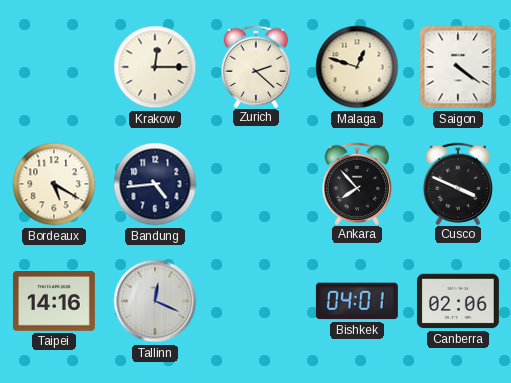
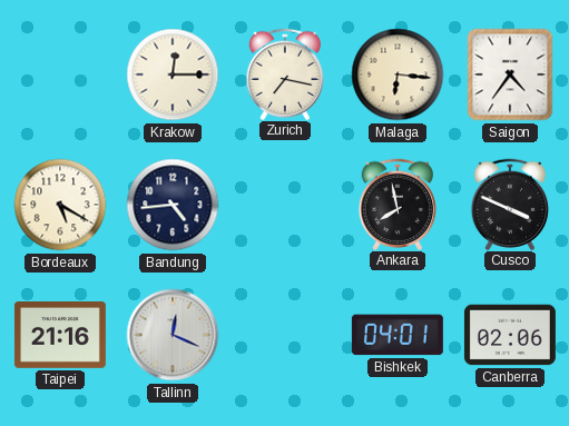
Zurich: 2:22 -> 7:17
Malaga: 12:48 -> 6:16
Saigon: 4:21 -> 4:36
Ankara: 7:53 -> 7:58
Taipei: 14:16 -> 21:16
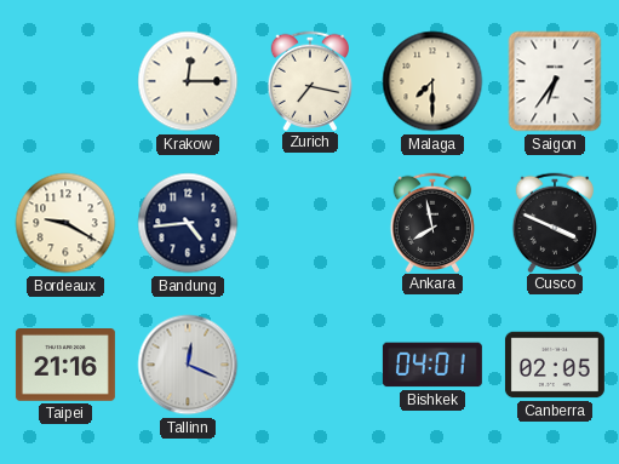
Malaga: 6:16 -> 7:30
Saigon: 4:36 -> 6:36
Bordeaux: 5:20 -> 9:20
Canberra: 02:06 -> 02:05
